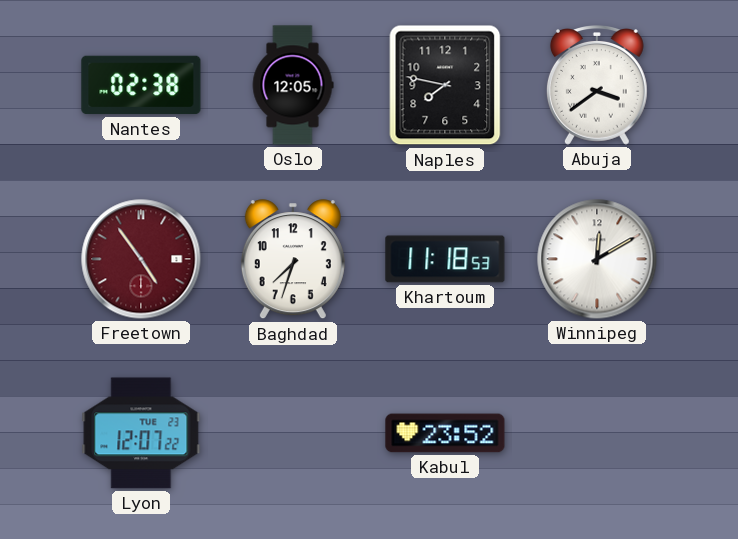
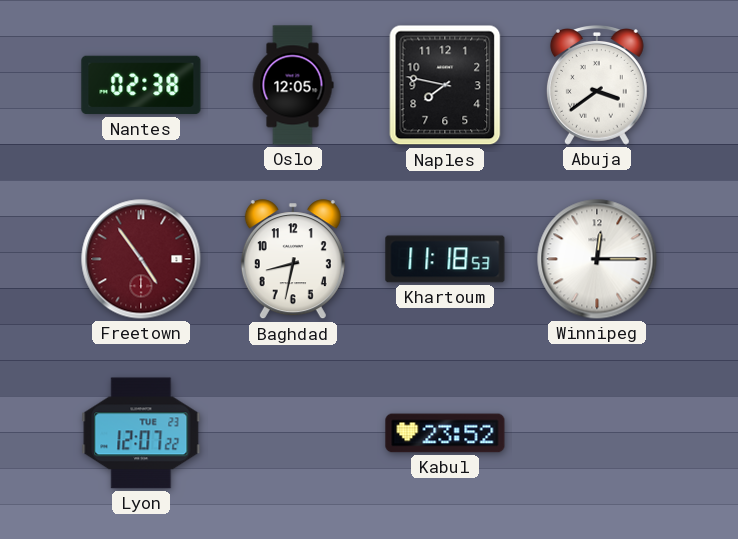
Baghdad: 7:33 -> 8:32
Winnipeg: 12:10 -> 12:15
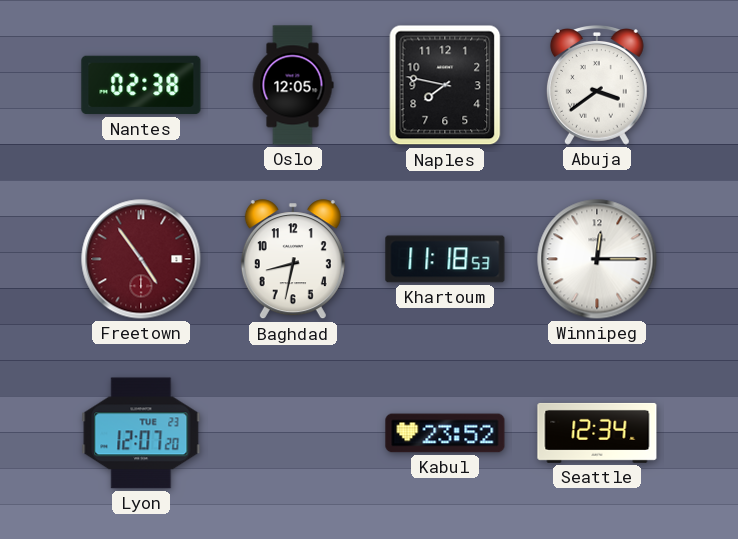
Lyon: 12:07:22 -> 12:07:20
Seattle: none -> 12:34
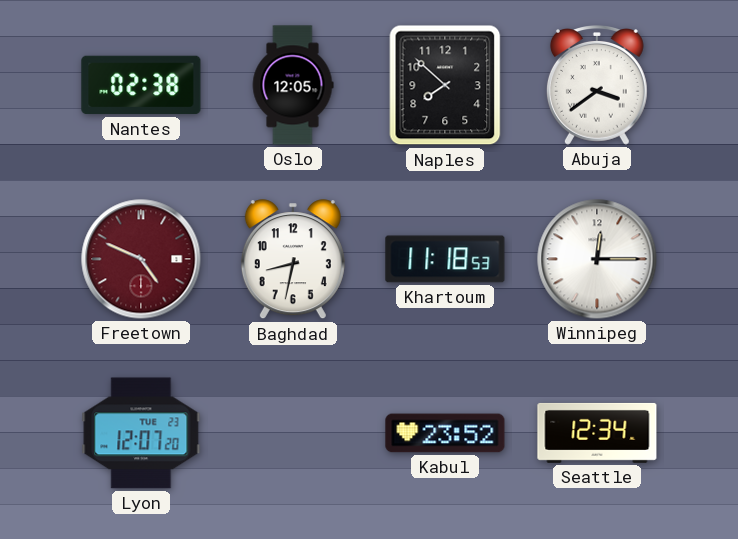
Naples: 7:47 -> 7:52
Freetown: 4:54 -> 4:49
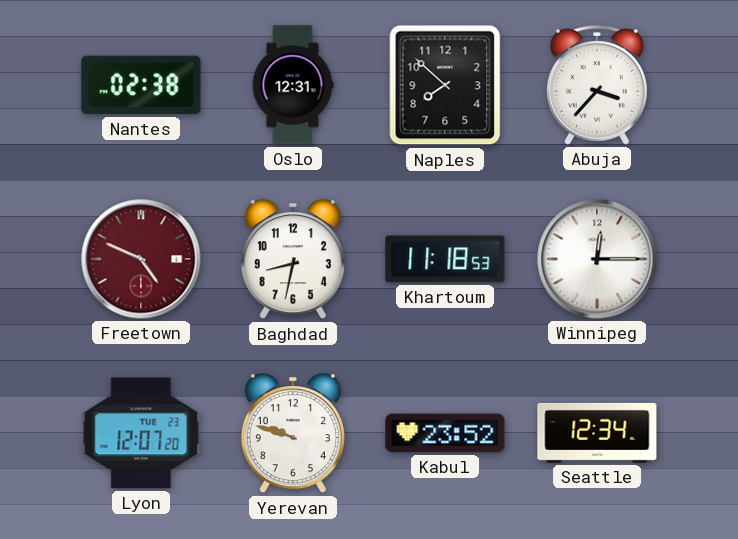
Oslo: 12:05 -> 12:31
Abuja: 3:39 -> 3:37
Yerevan: none -> 9:48
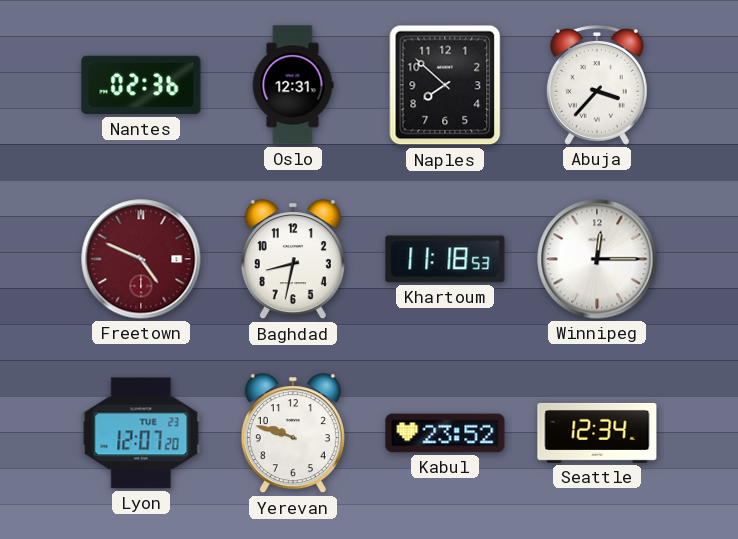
Nantes: 02:38 -> 02:36
